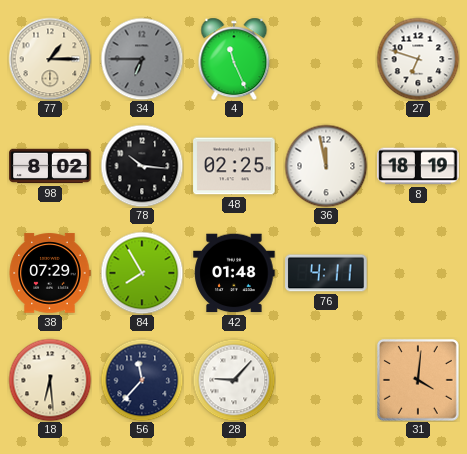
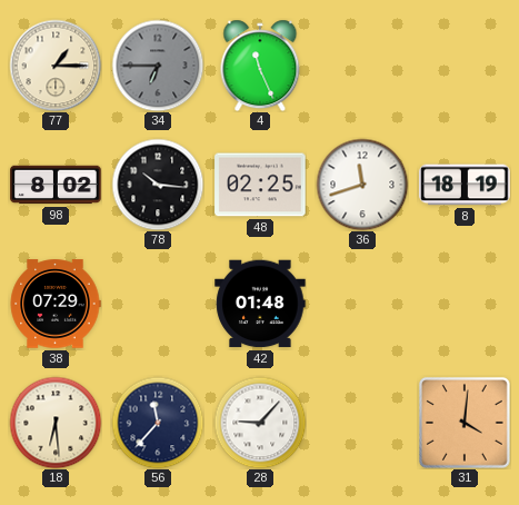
27: 6:48 -> none
36: 11:58 -> 11:42
84: 7:55 -> none
76: 4:11 -> none
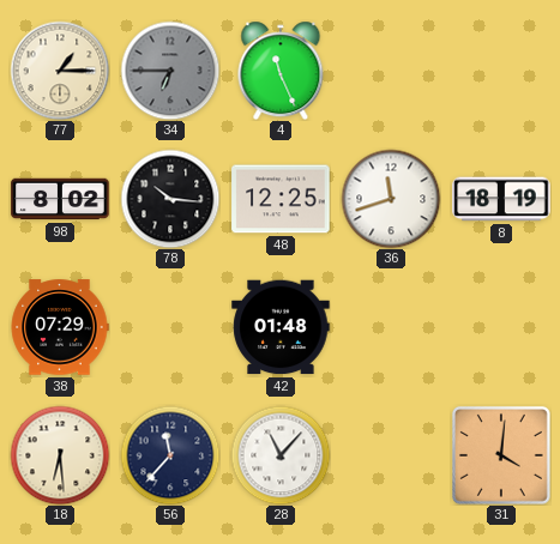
48: 02:25 -> 12:25
28: 9:07 -> 11:07
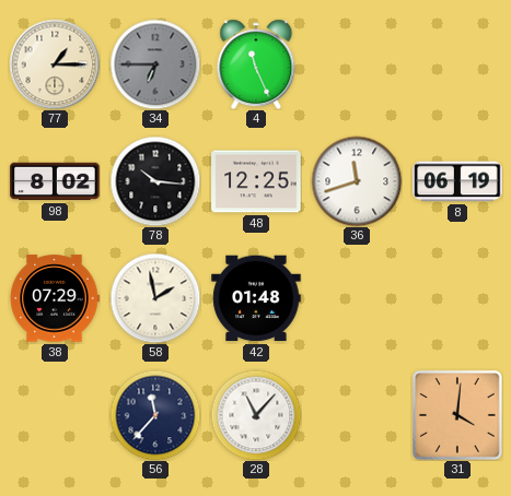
8: 18:19 -> 06:19
58: none -> 1:58
18: 6:29 -> none
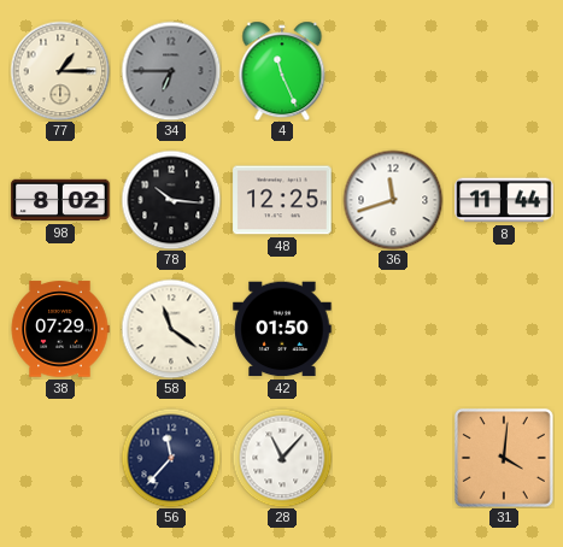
8: 06:19 -> 11:44
58: 1:58 -> 11:21
42: 01:48 -> 01:50
